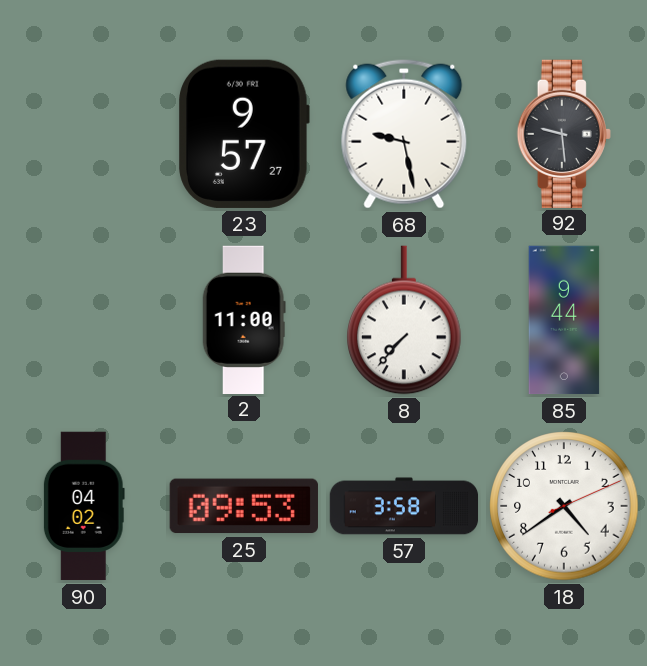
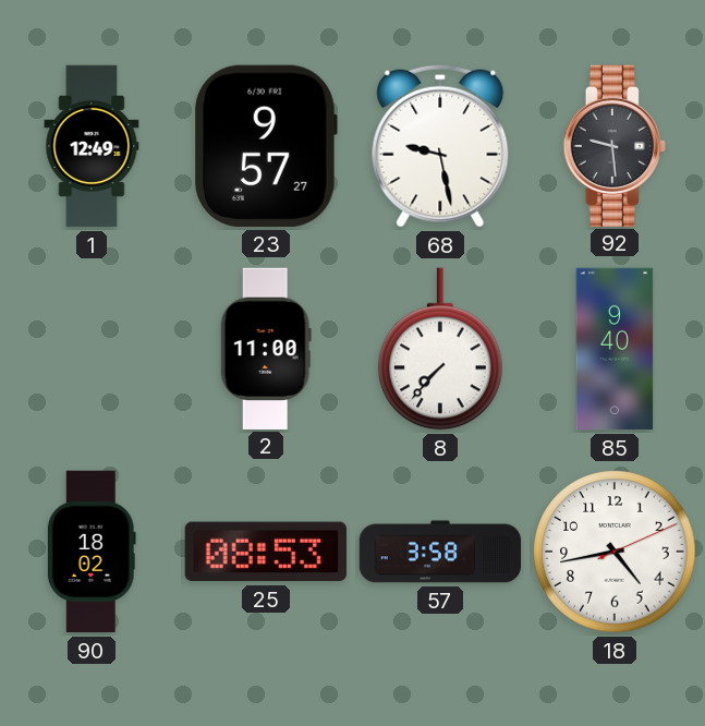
1: none -> 12:49
85: 9:44 -> 9:40
90: 04:02 -> 18:02
25: 09:53 -> 08:53
18: 4:39 -> 4:43
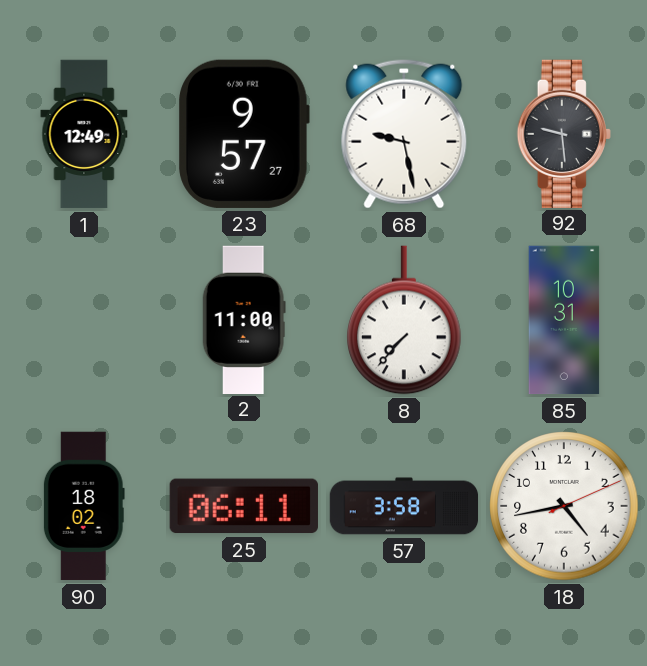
85: 9:40 -> 10:31
25: 08:53 -> 06:11
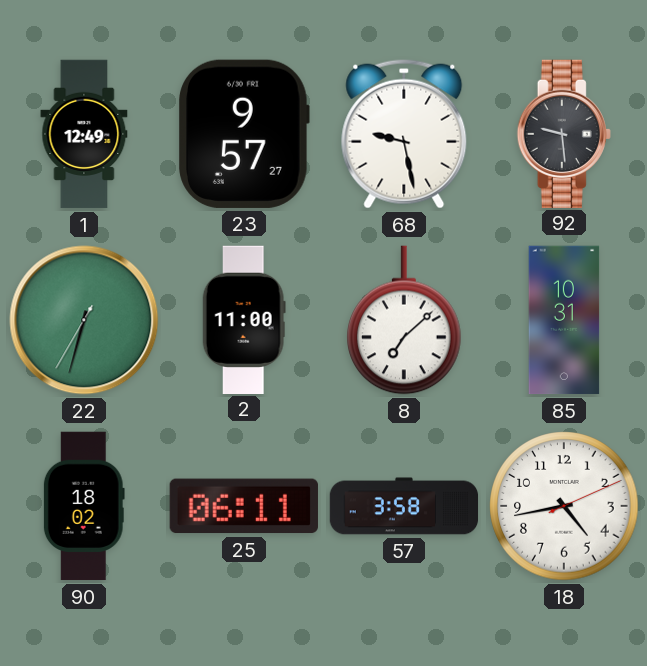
22: none -> 6:32
8: 7:37 -> 7:08
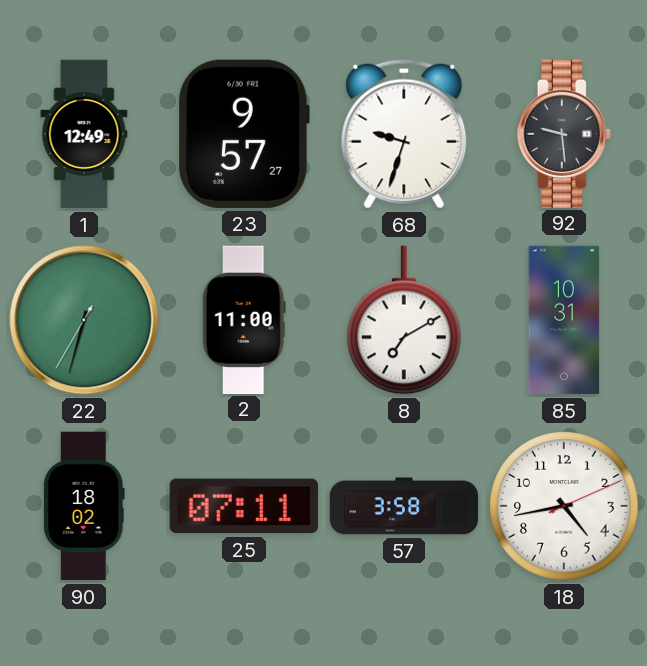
68: 9:28 -> 9:33
8: 7:08 -> 7:10
25: 06:11 -> 07:11
